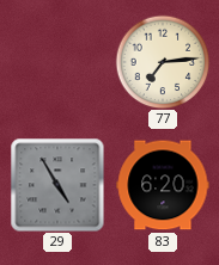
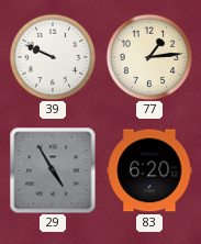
39: none -> 9:49
77: 7:14 -> 1:14
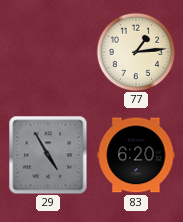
39: 9:49 -> none
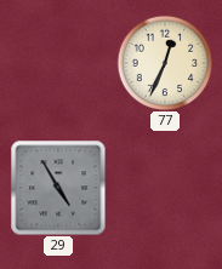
77: 1:14 -> 12:34
83: 6:20 -> none
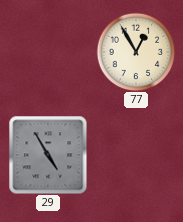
77: 12:34 -> 12:55
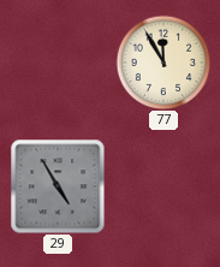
77: 12:55 -> 11:55
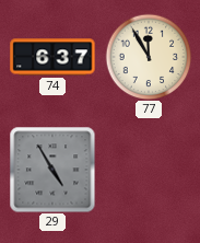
74: none -> 6:37
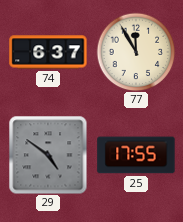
29: 4:55 -> 4:51
25: none -> 17:55
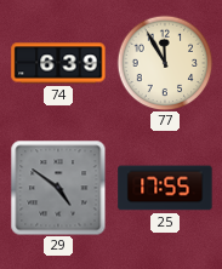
74: 6:37 -> 6:39
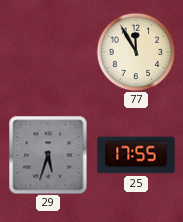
74: 6:39 -> none
29: 4:51 -> 5:33
